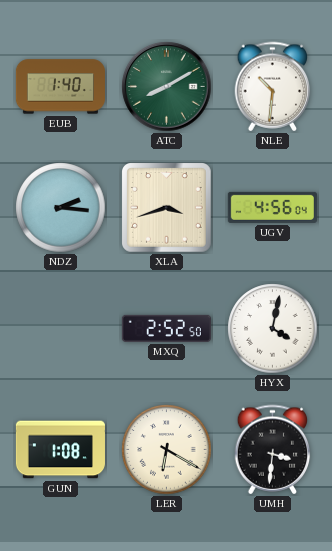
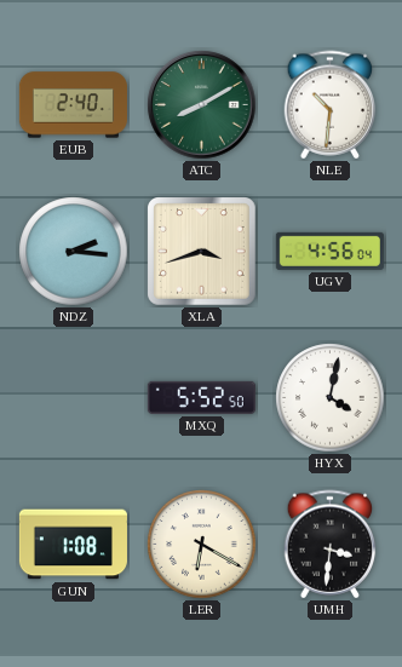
EUB: 1:40 -> 2:40
MXQ: 2:52 -> 5:52
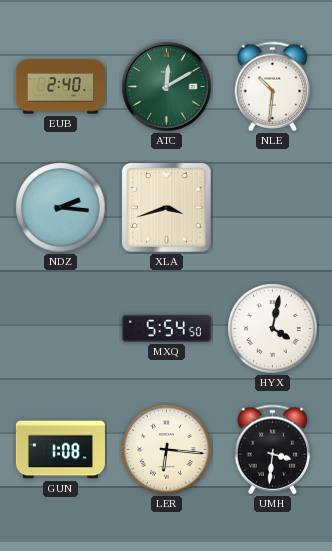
ATC: 8:10 -> 12:10
UGV: 4:56 -> none
MXQ: 5:52 -> 5:54
LER: 6:20 -> 6:16
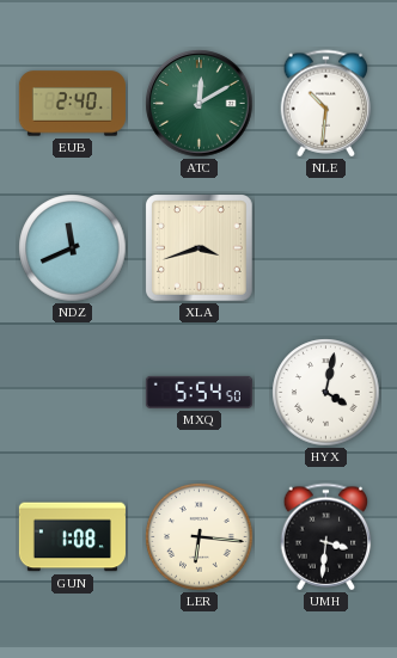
NDZ: 2:16 -> 11:41
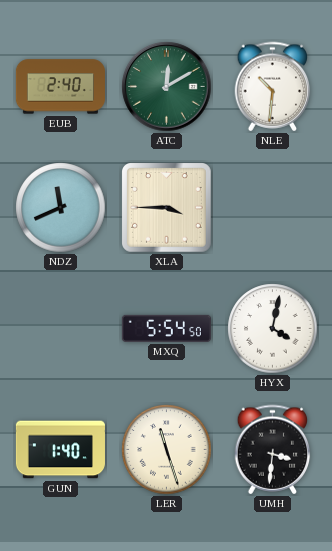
XLA: 3:42 -> 3:45
GUN: 1:08 -> 1:40
LER: 6:16 -> 11:27
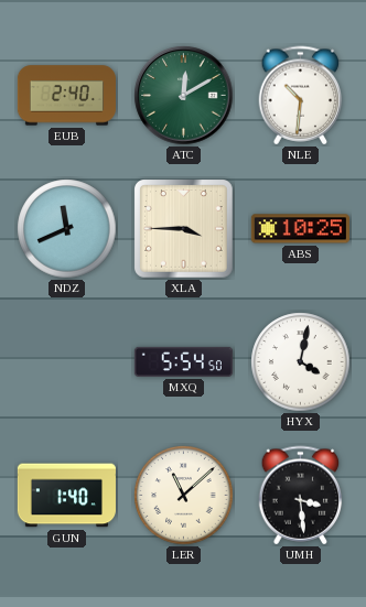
ABS: none -> 10:25
LER: 11:27 -> 11:08
UMH: 3:31 -> 3:29
